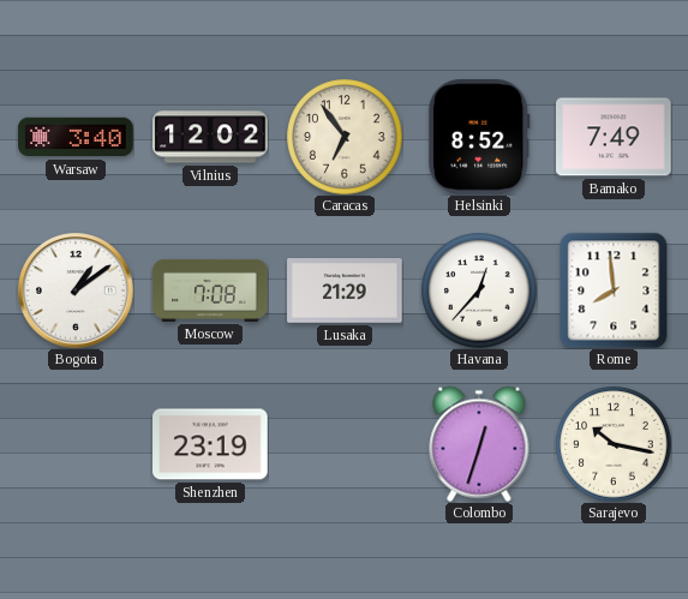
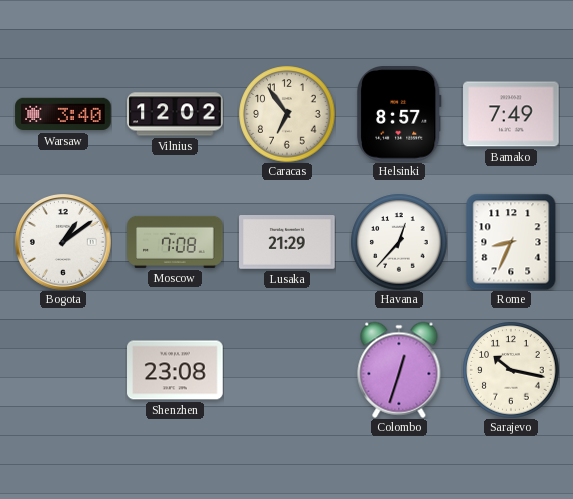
Helsinki: 8:52 -> 8:57
Rome: 7:59 -> 8:34
Shenzhen: 23:19 -> 23:08
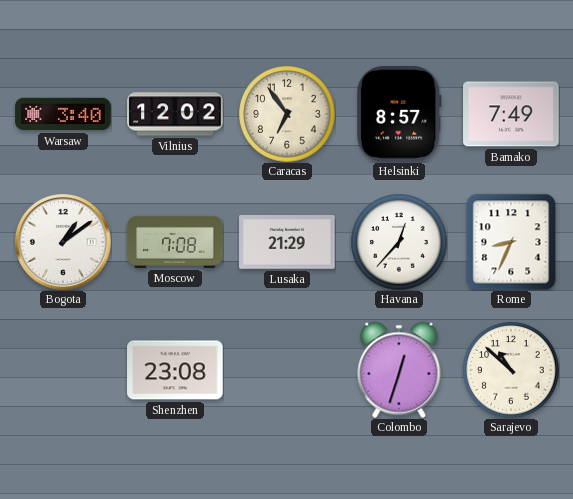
Sarajevo: 10:17 -> 10:52
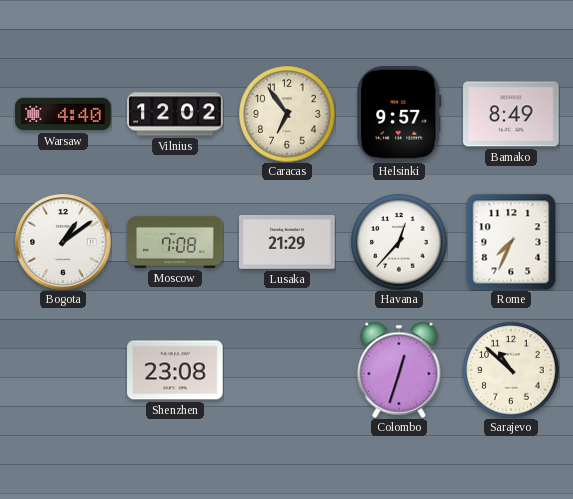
Warsaw: 3:40 -> 4:40
Helsinki: 8:57 -> 9:57
Bamako: 7:49 -> 8:49
Rome: 8:34 -> 7:34
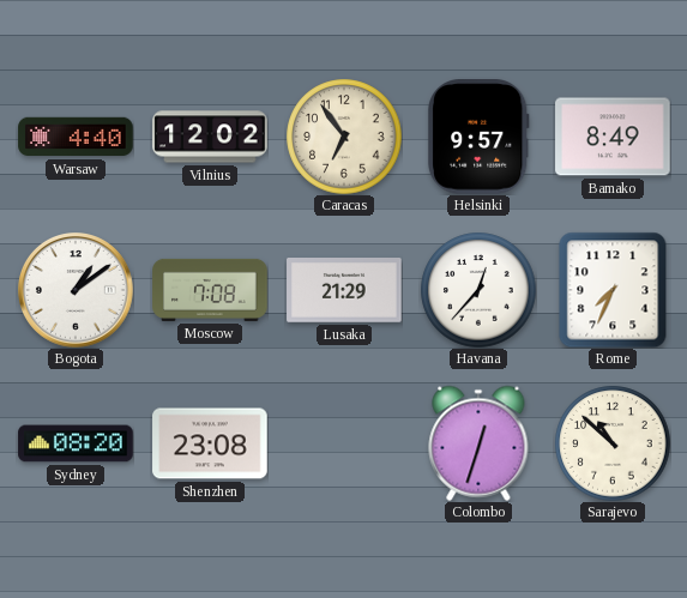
Sydney: none -> 08:20
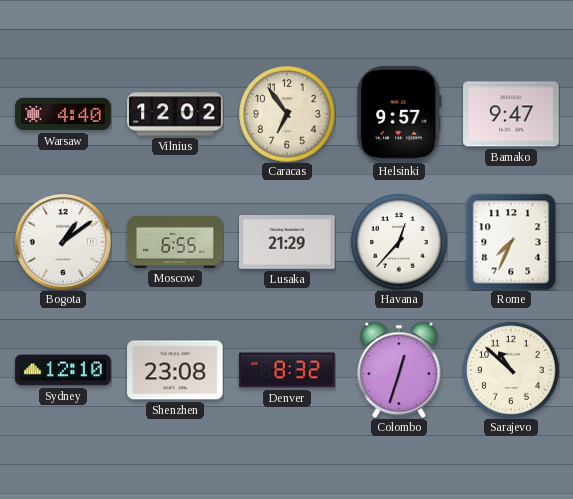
Bamako: 8:49 -> 9:47
Moscow: 7:08 -> 6:55
Sydney: 08:20 -> 12:10
Denver: none -> 8:32
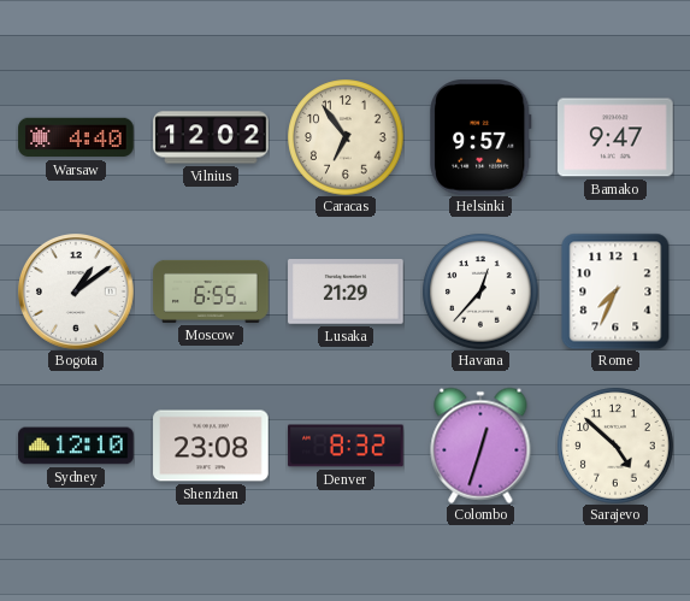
Sarajevo: 10:52 -> 4:52
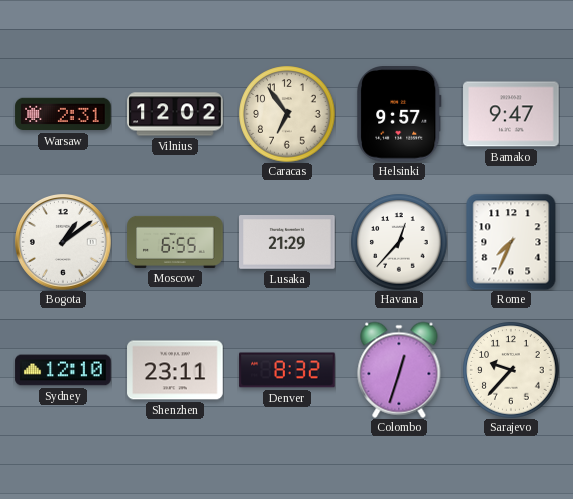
Warsaw: 4:40 -> 2:31
Shenzhen: 23:08 -> 23:11
Sarajevo: 4:52 -> 9:37
